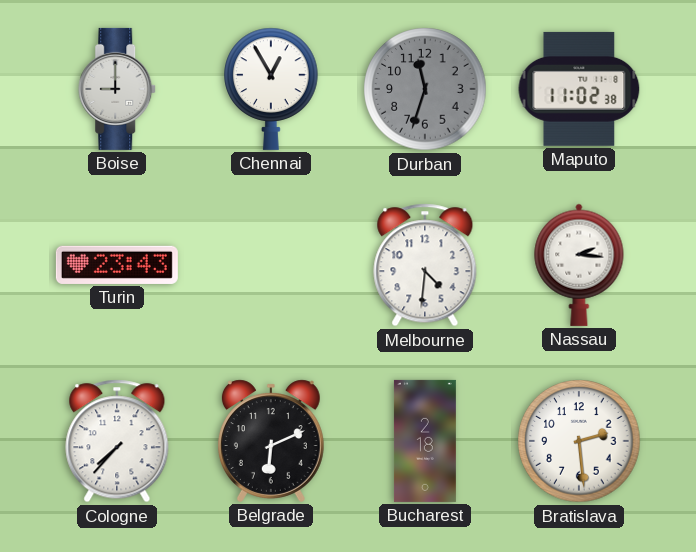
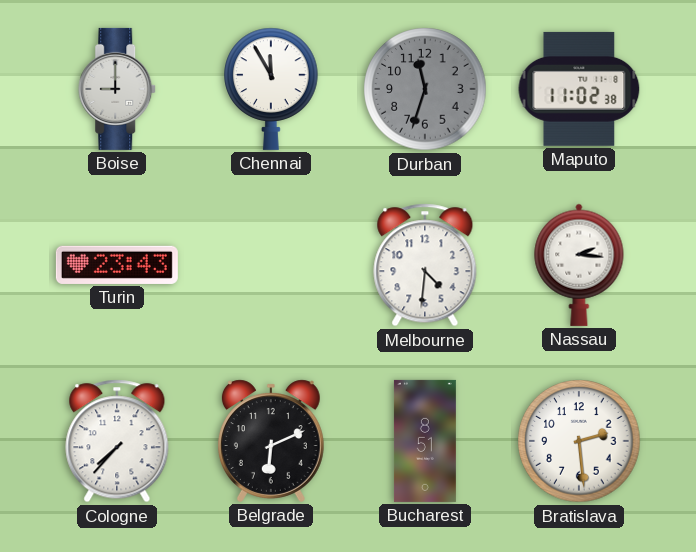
Chennai: 12:55 -> 11:55
Bucharest: 2:18 -> 8:51
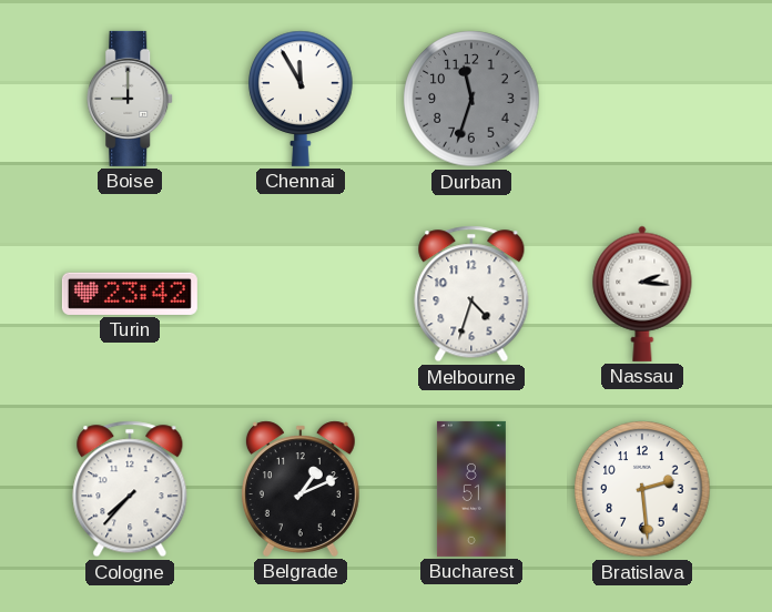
Maputo: 11:02 -> none
Turin: 23:43 -> 23:42
Melbourne: 4:31 -> 4:33
Belgrade: 6:11 -> 1:11
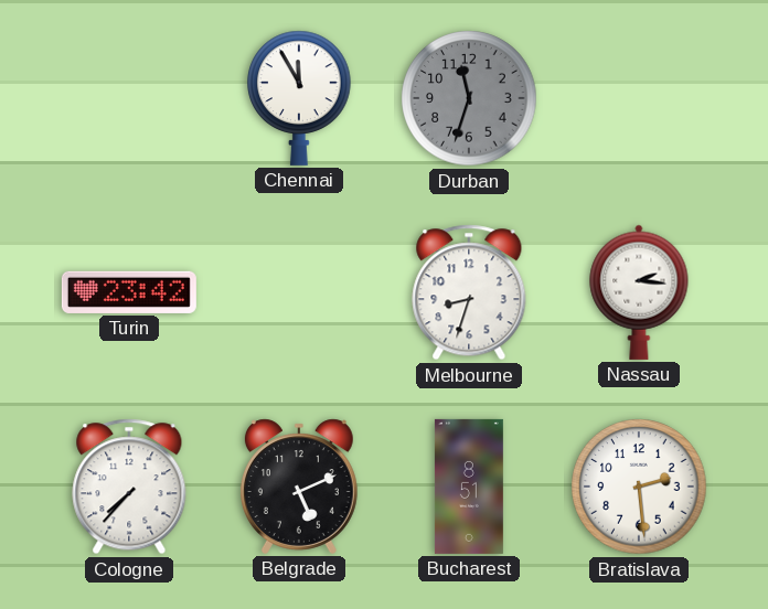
Boise: 9:00 -> none
Melbourne: 4:33 -> 8:33
Belgrade: 1:11 -> 5:11
